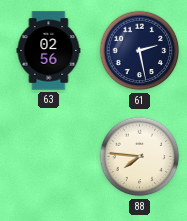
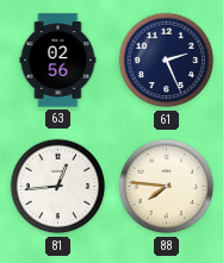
61: 2:28 -> 2:26
81: none -> 12:44
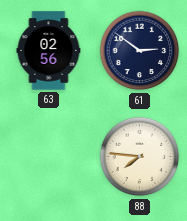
61: 2:26 -> 2:51
81: 12:44 -> none
